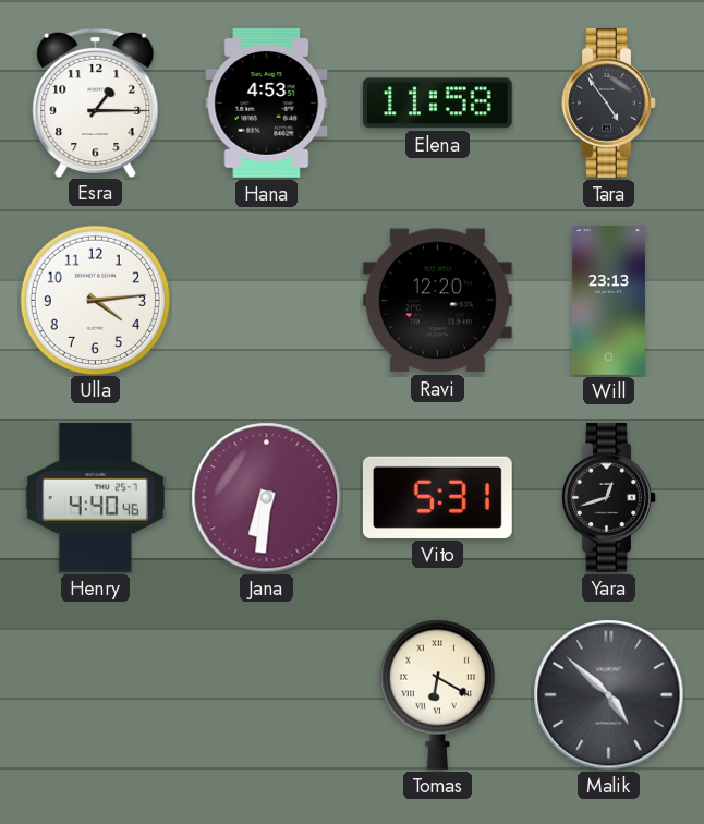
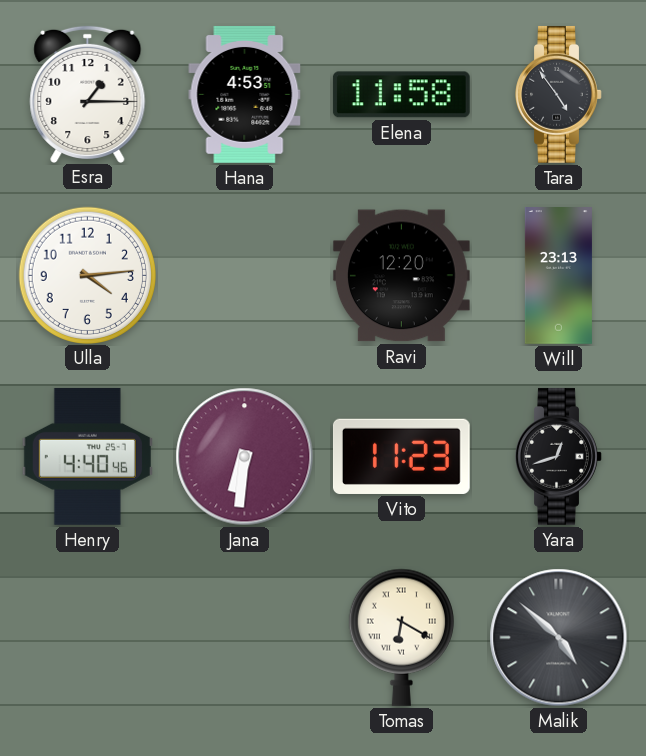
Vito: 5:31 -> 11:23
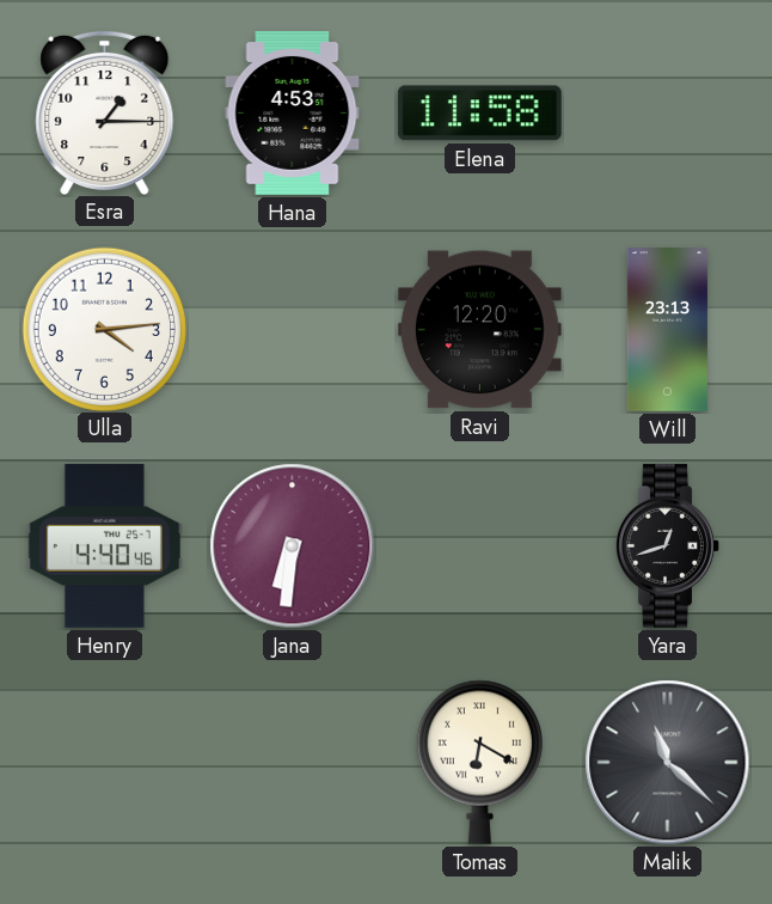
Tara: 4:54 -> none
Vito: 11:23 -> none
Malik: 4:52 -> 11:22
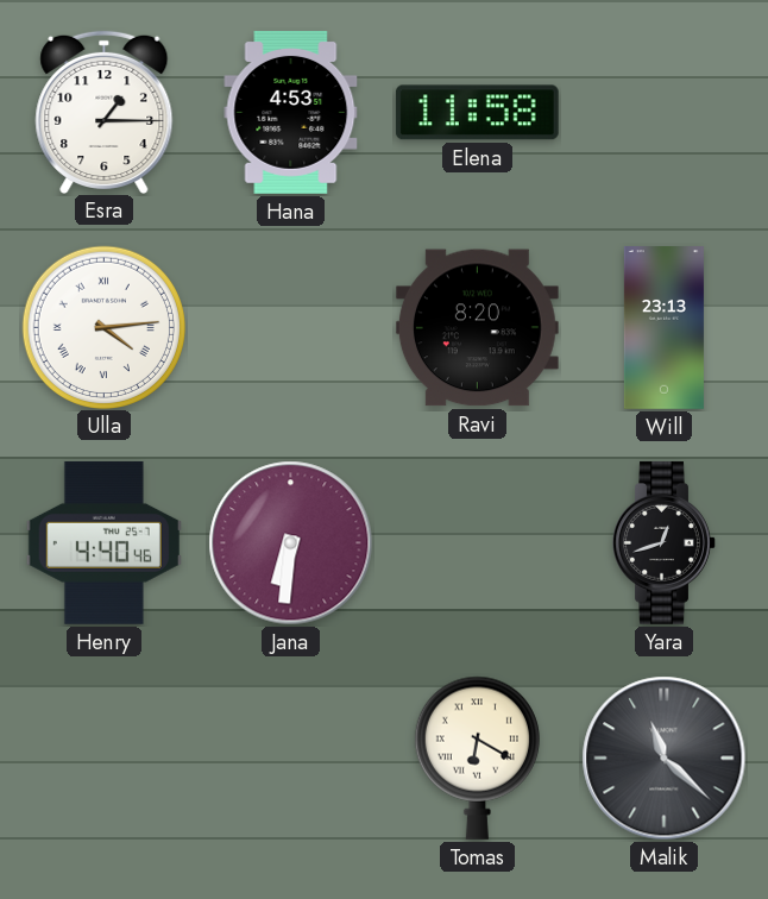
Ulla numerals: Arabic -> Roman
Ravi: 12:20 -> 8:20
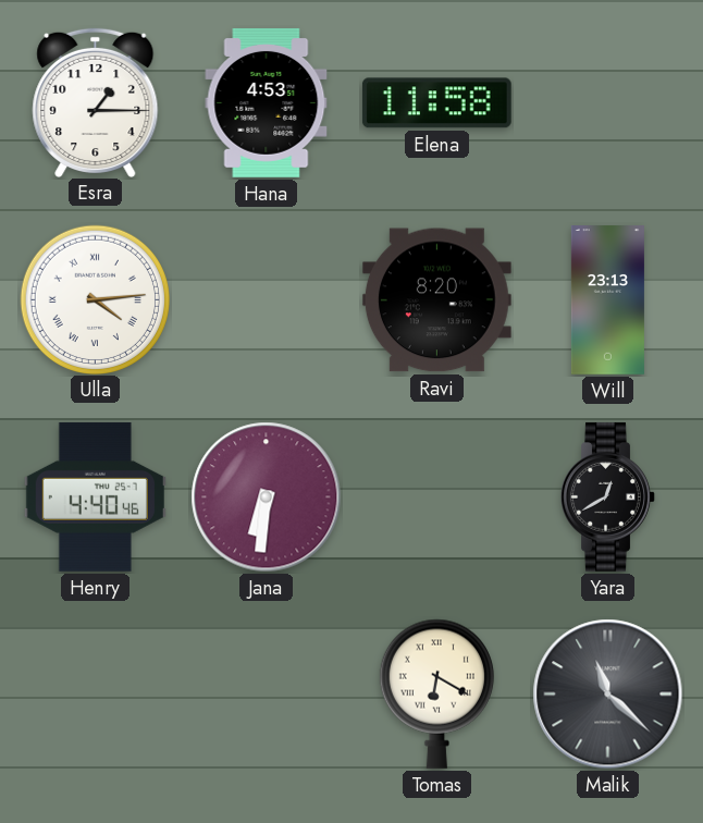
Yara: 12:42 -> 12:40
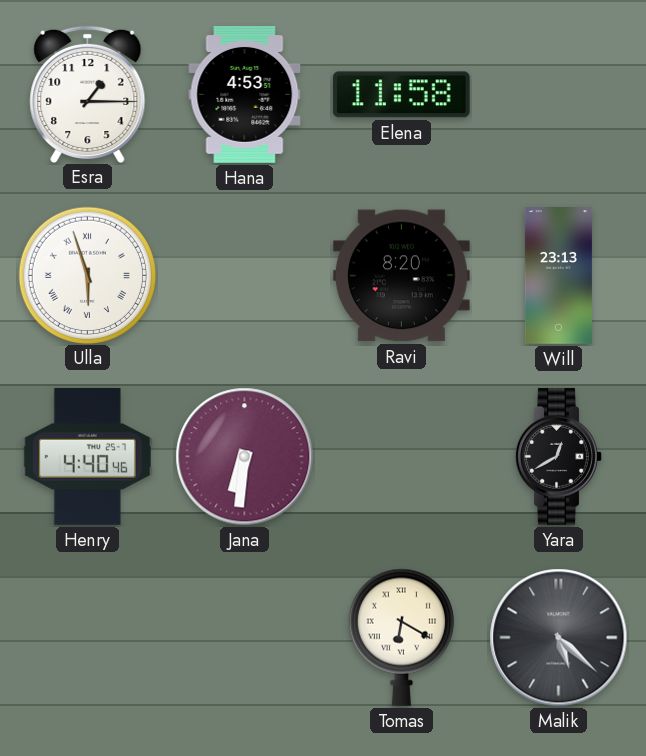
Ulla: 4:14 -> 5:57
Malik: 11:22 -> 5:22
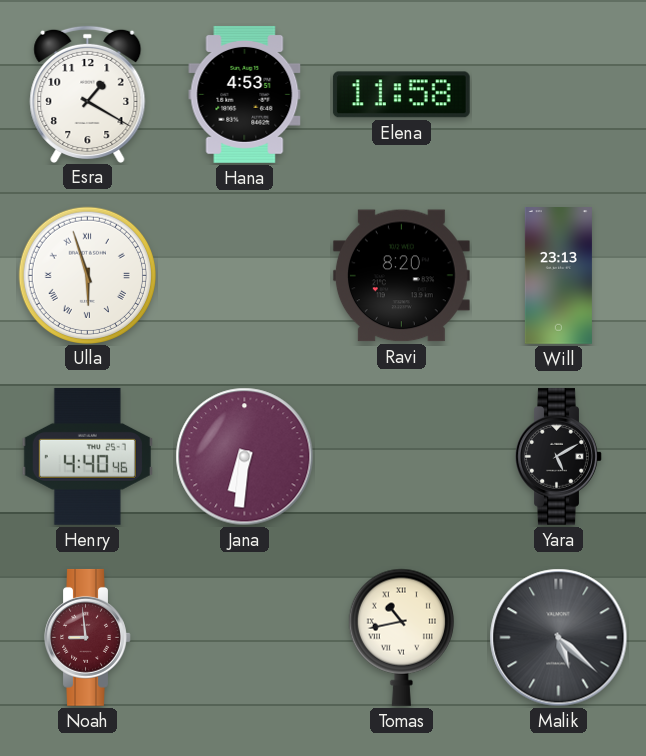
Esra: 1:15 -> 1:20
Yara: 12:40 -> 5:10
Noah: none -> 8:59
Tomas: 6:20 -> 10:43
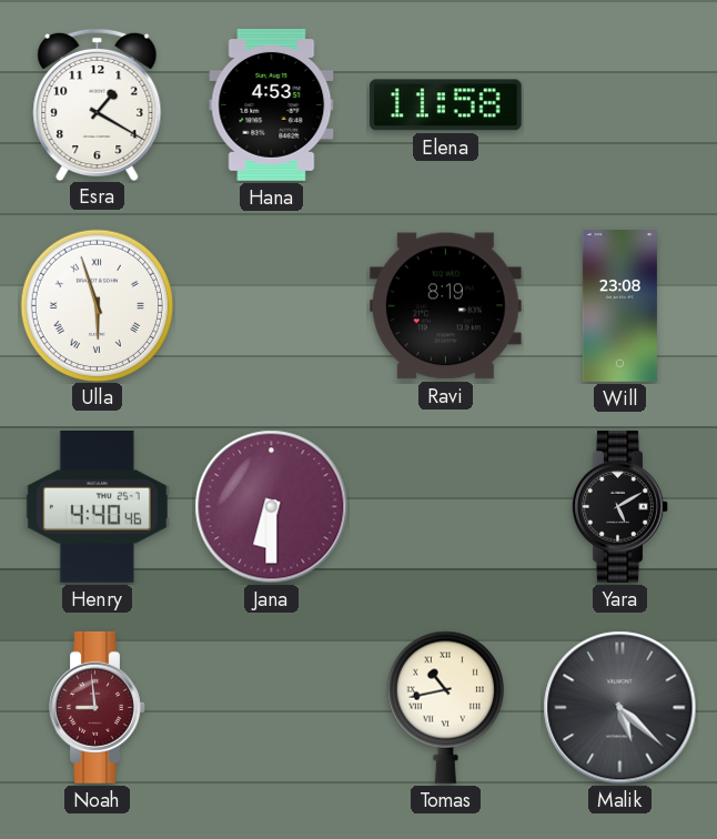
Ravi: 8:20 -> 8:19
Will: 23:13 -> 23:08
Jana: 6:31 -> 6:30
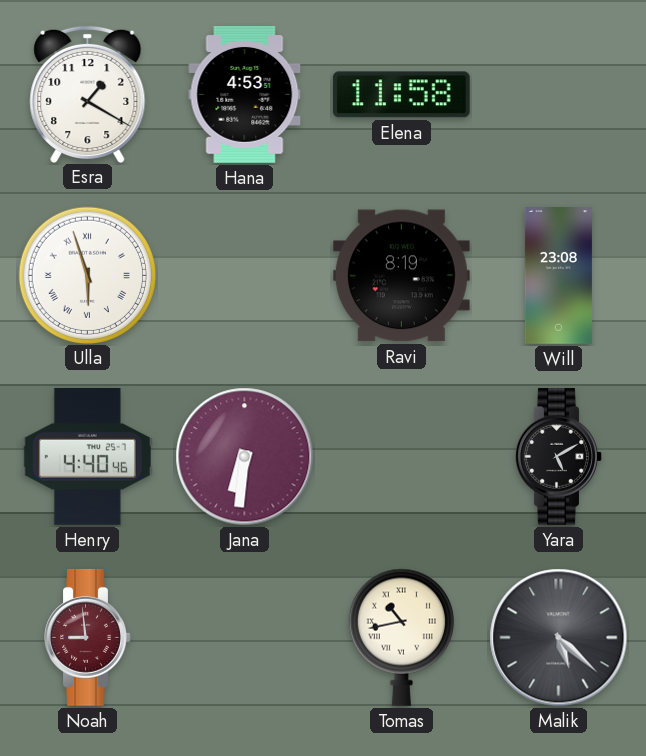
Jana: 6:30 -> 6:31
